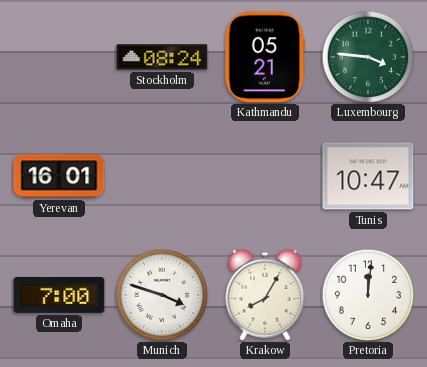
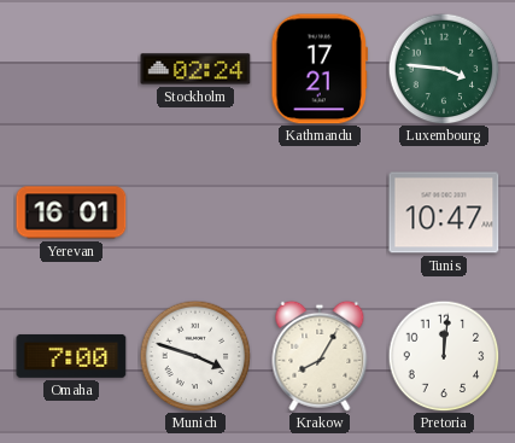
Stockholm: 08:24 -> 02:24
Kathmandu: 05:21 -> 17:21
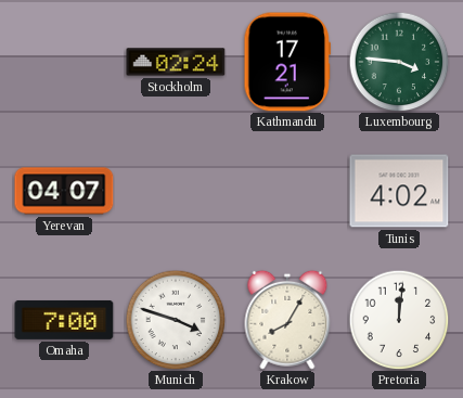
Yerevan: 16:01 -> 04:07
Tunis: 10:47 -> 4:02
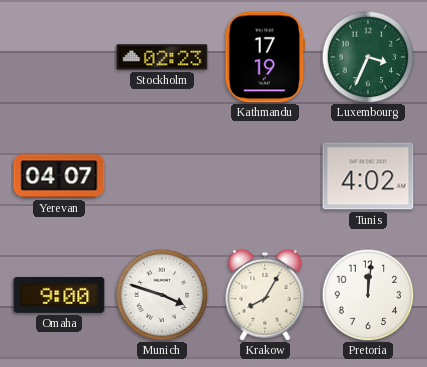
Stockholm: 02:24 -> 02:23
Kathmandu: 17:21 -> 17:19
Luxembourg: 3:46 -> 3:34
Omaha: 7:00 -> 9:00
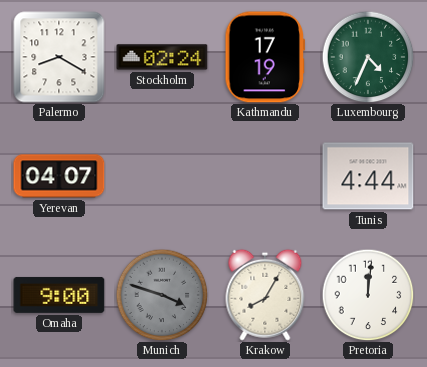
Palermo: none -> 8:20
Stockholm: 02:23 -> 02:24
Luxembourg: 3:34 -> 4:34
Tunis: 4:02 -> 4:44
Munich dial: white -> grey
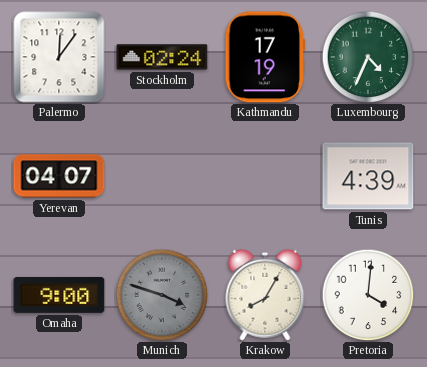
Palermo: 8:20 -> 12:06
Tunis: 4:44 -> 4:39
Pretoria: 12:01 -> 4:01
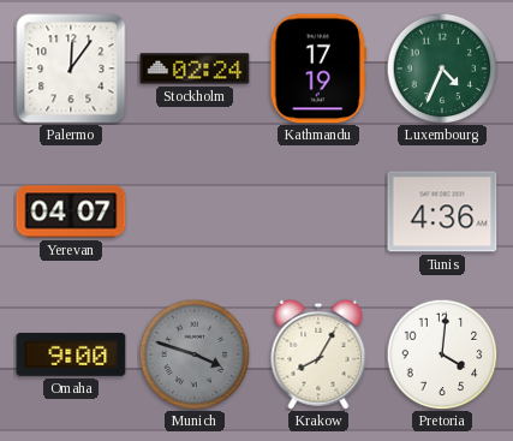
Tunis: 4:39 -> 4:36
